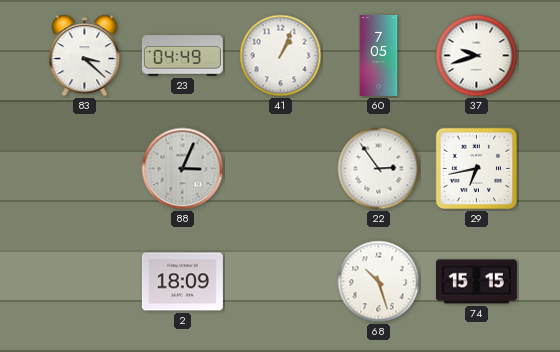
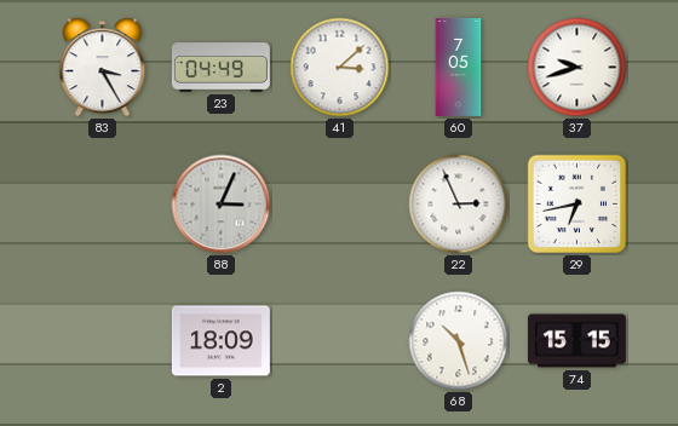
83: 3:22 -> 3:25
41: 1:04 -> 3:08
22: 2:54 -> 2:56
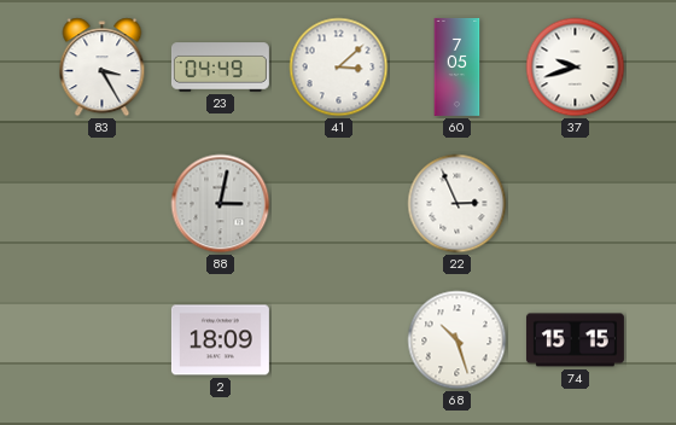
88: 3:04 -> 3:02
29: 6:43 -> none
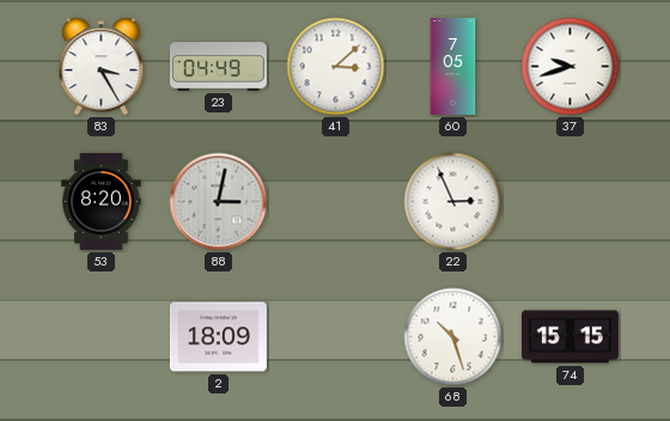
53: none -> 8:20
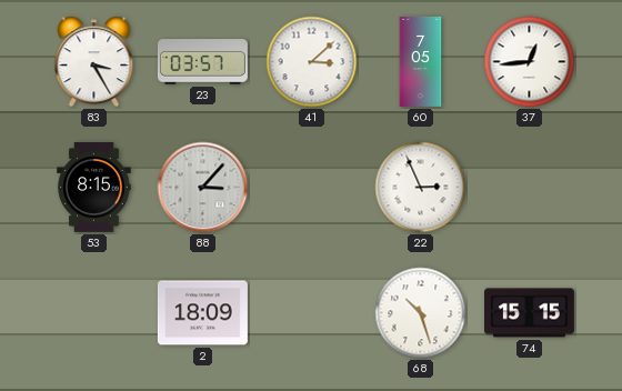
23: 04:49 -> 03:57
37: 9:42 -> 12:44
53: 8:20 -> 8:15
88: 3:02 -> 3:07
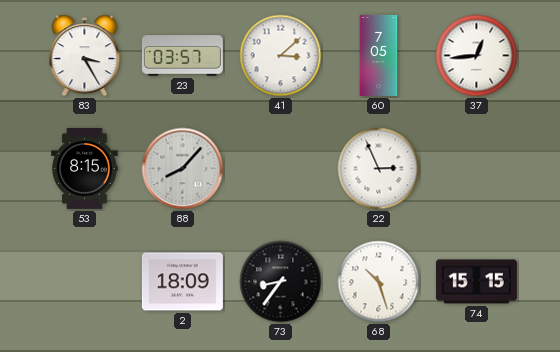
88: 3:07 -> 8:07
73: none -> 8:36
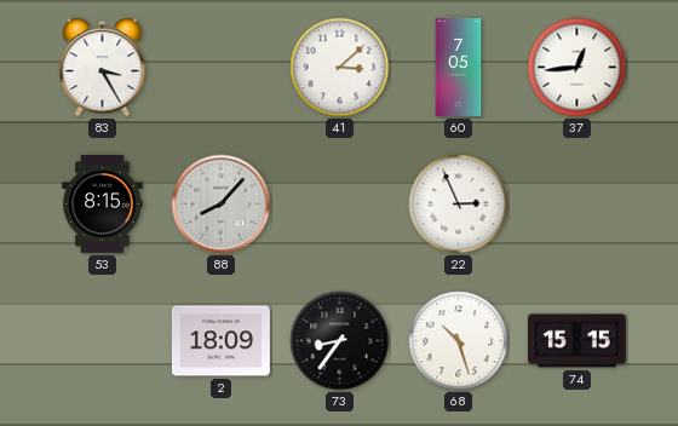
23: 03:57 -> none
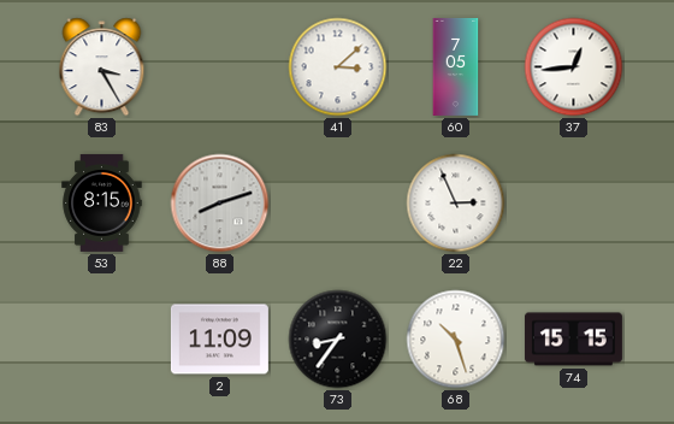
88: 8:07 -> 8:12
2: 18:09 -> 11:09
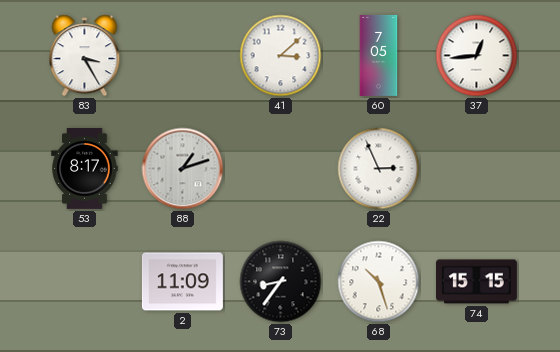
53: 8:15 -> 8:17
88: 8:12 -> 1:12
